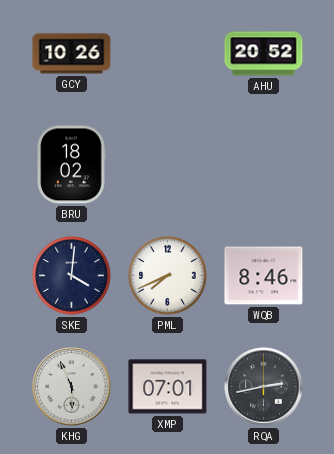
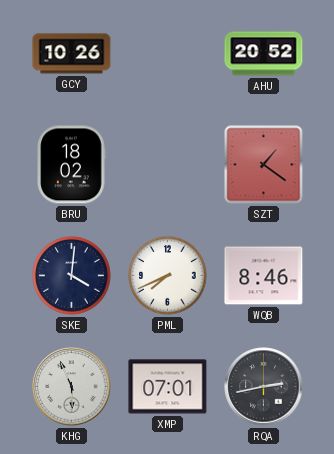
SZT: none -> 1:21
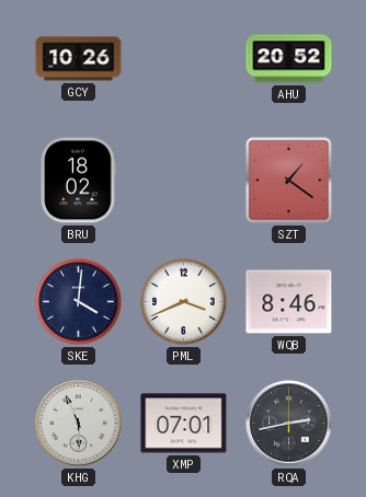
PML: 7:41 -> 3:41
